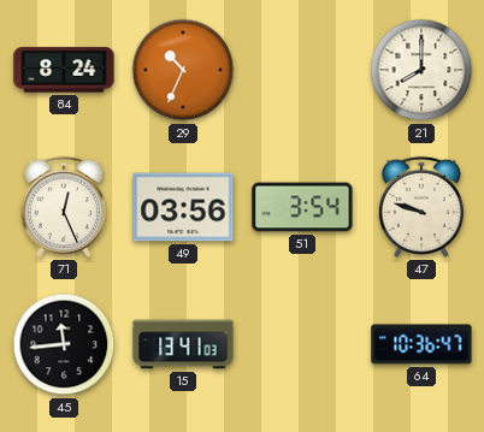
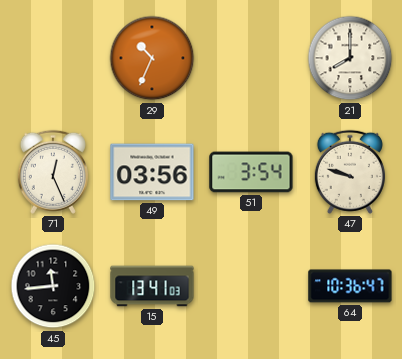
84: 8:24 -> none
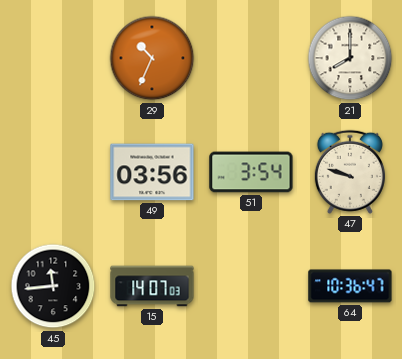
71: 12:26 -> none
15: 13:41 -> 14:07
